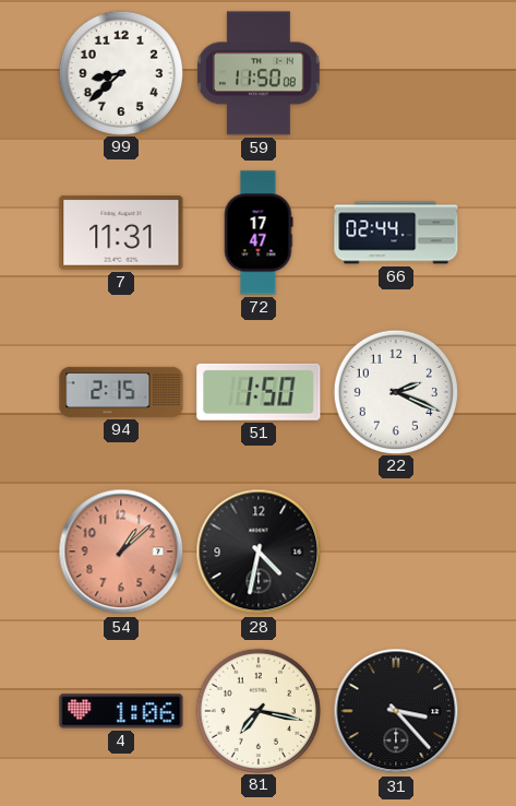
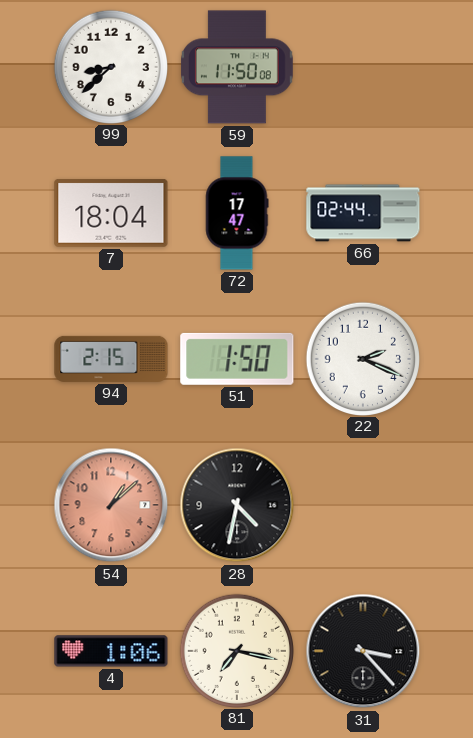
7: 11:31 -> 18:04
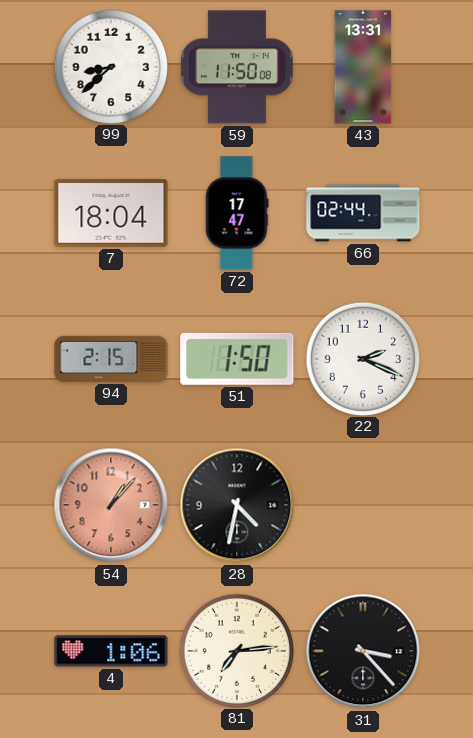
43: none -> 13:31
54: 1:08 -> 1:07
81: 7:17 -> 7:14
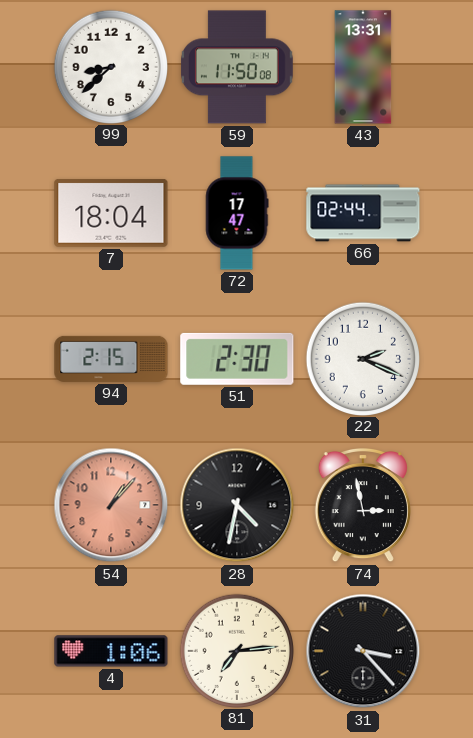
51: 1:50 -> 2:30
74: none -> 2:58
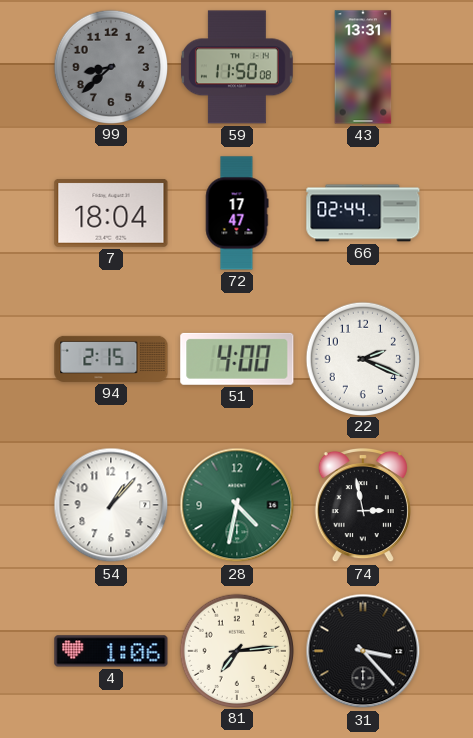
99 dial: white -> grey
51: 2:30 -> 4:00
54 dial: salmon -> white
28 dial: black -> green
